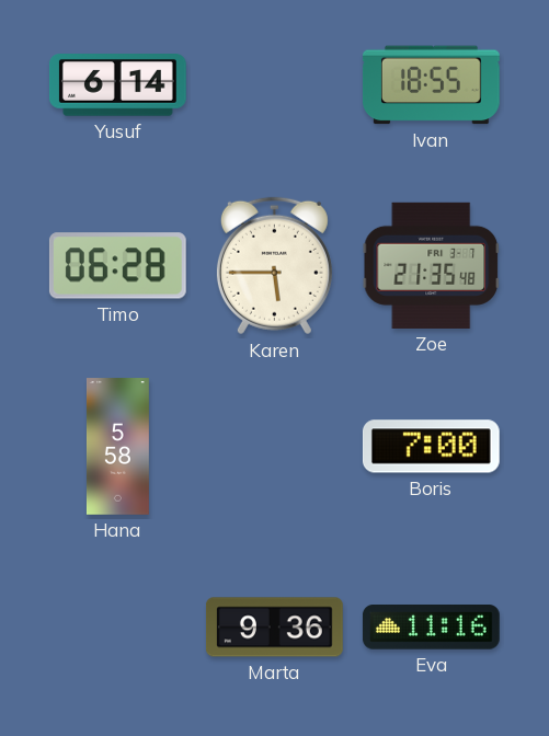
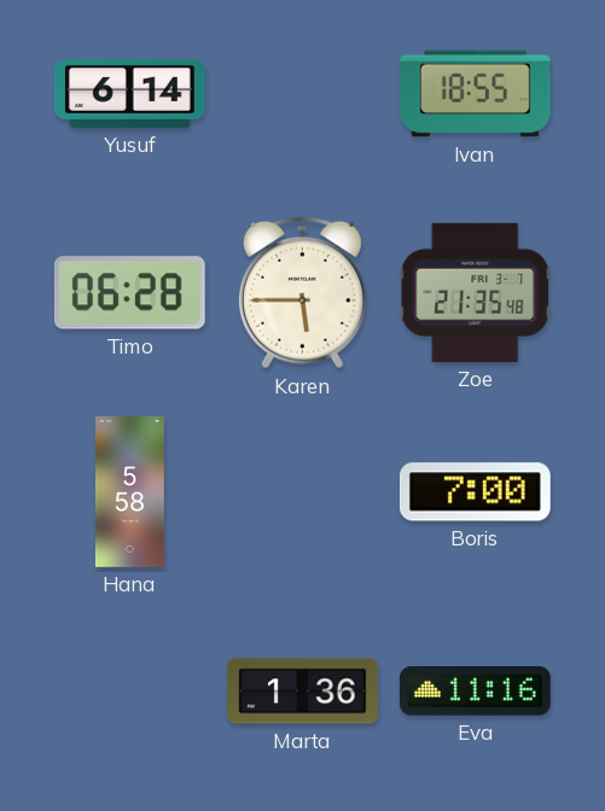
Marta: 9:36 -> 1:36
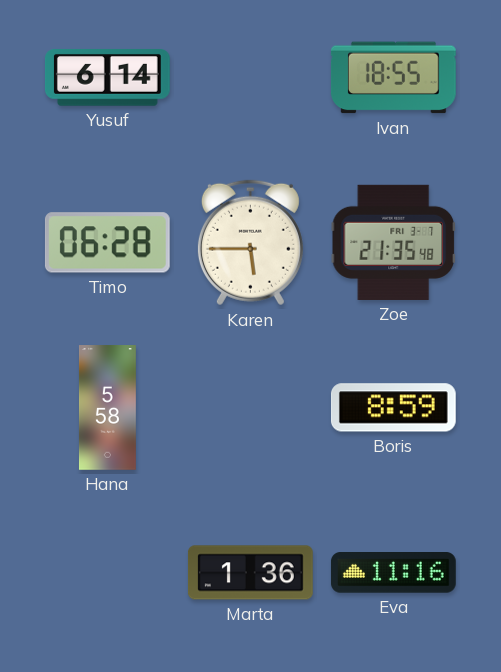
Boris: 7:00 -> 8:59
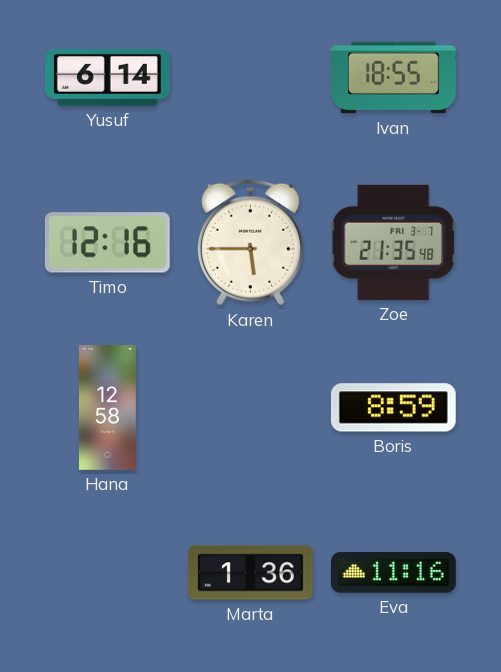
Timo: 06:28 -> 12:16
Hana: 5:58 -> 12:58
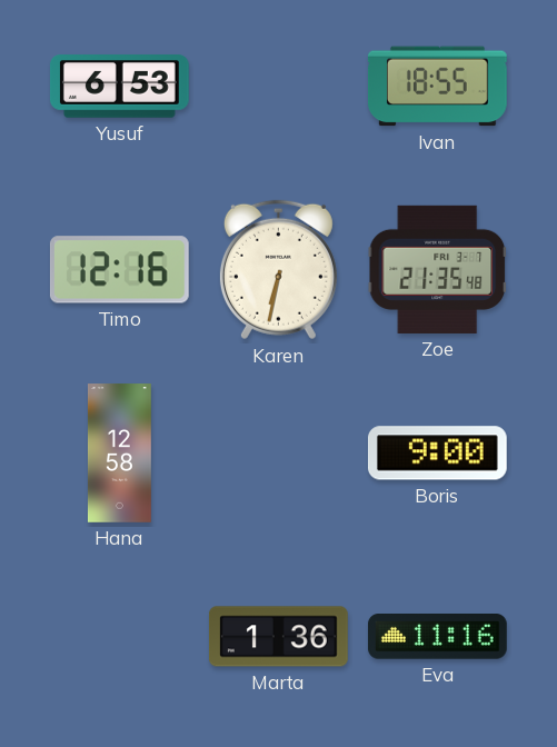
Yusuf: 6:14 -> 6:53
Karen: 5:45 -> 6:32
Boris: 8:59 -> 9:00
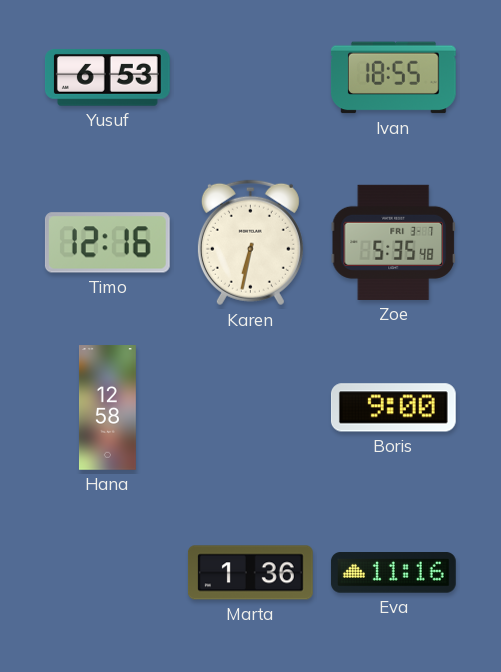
Zoe: 21:35 -> 5:35
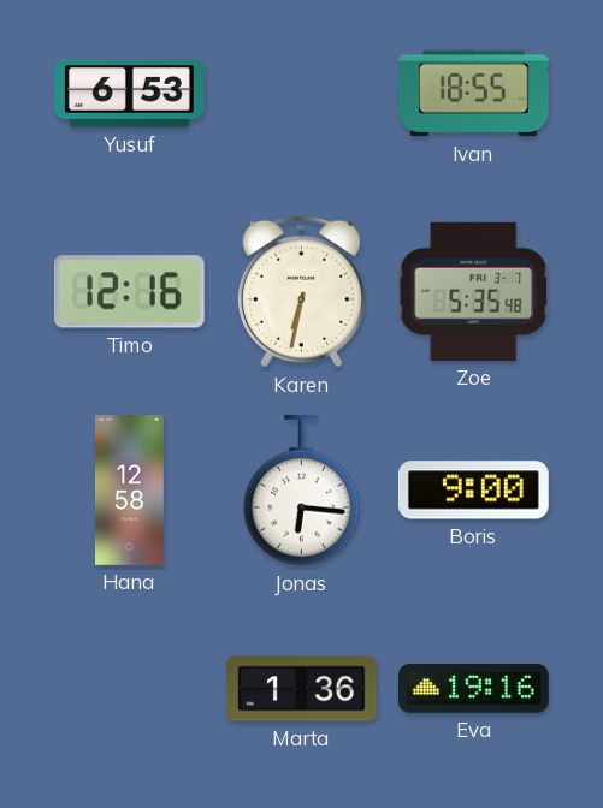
Jonas: none -> 6:16
Eva: 11:16 -> 19:16
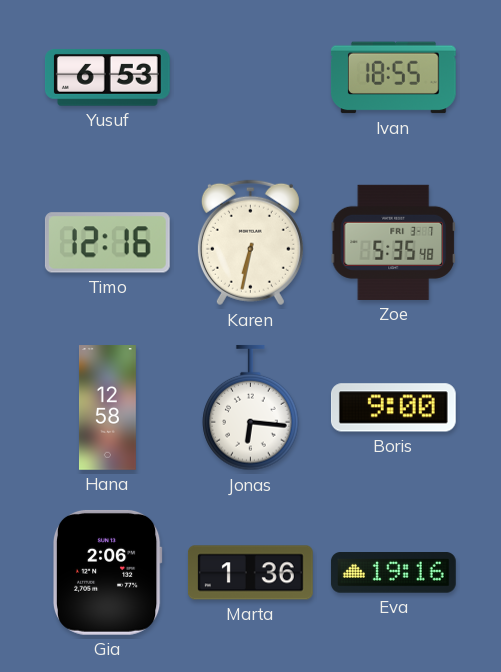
Gia: none -> 2:06
